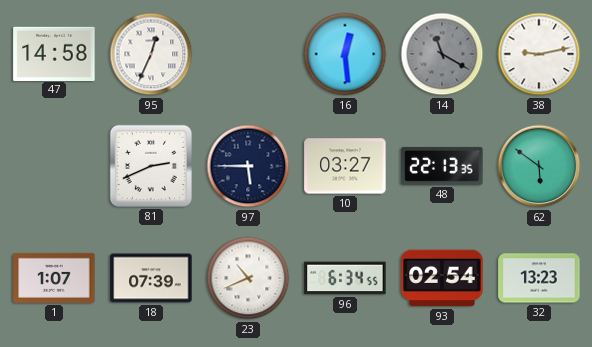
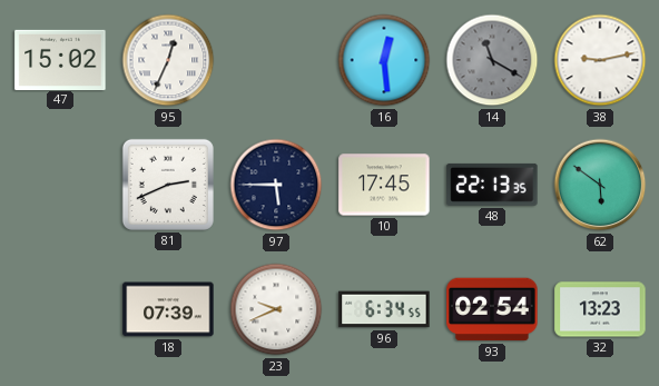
47: 14:58 -> 15:02
10: 03:27 -> 17:45
1: 1:07 -> none
23: 10:41 -> 9:41
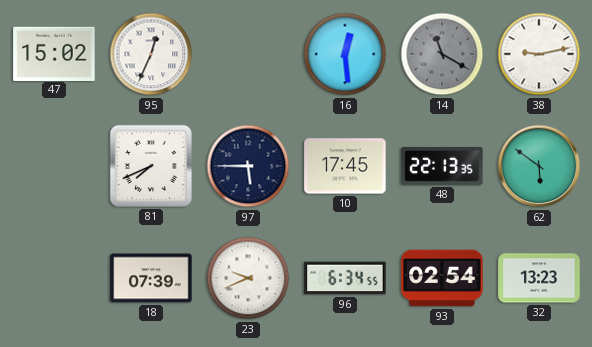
81: 2:41 -> 7:41
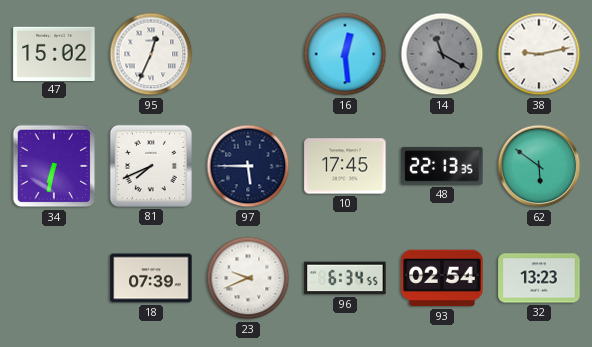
34: none -> 6:32
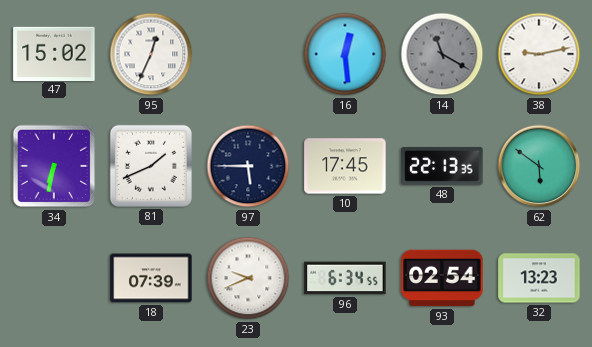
81: 7:41 -> 1:41
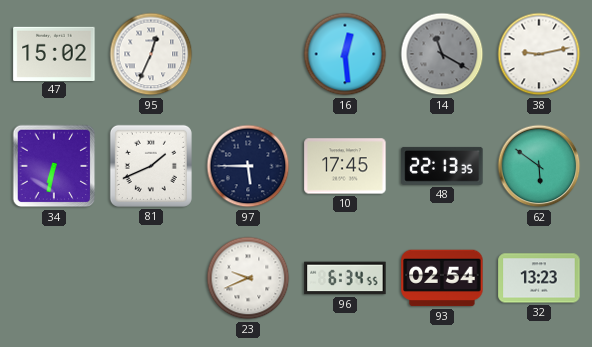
18: 07:39 -> none
